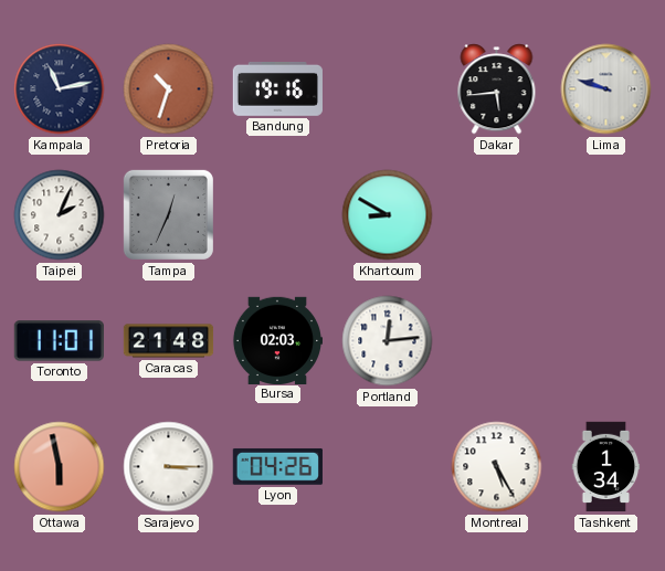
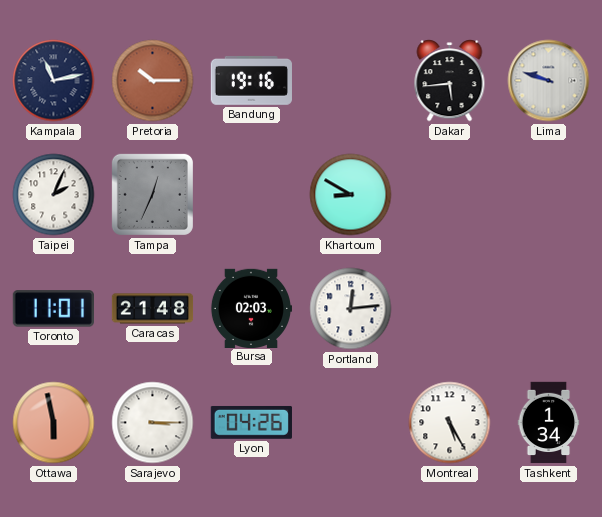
Pretoria: 10:33 -> 10:15
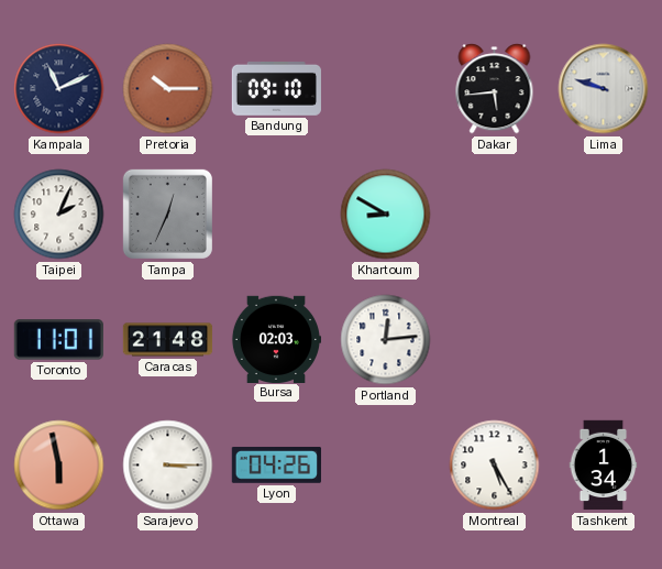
Kampala: 11:13 -> 11:11
Bandung: 19:16 -> 09:10
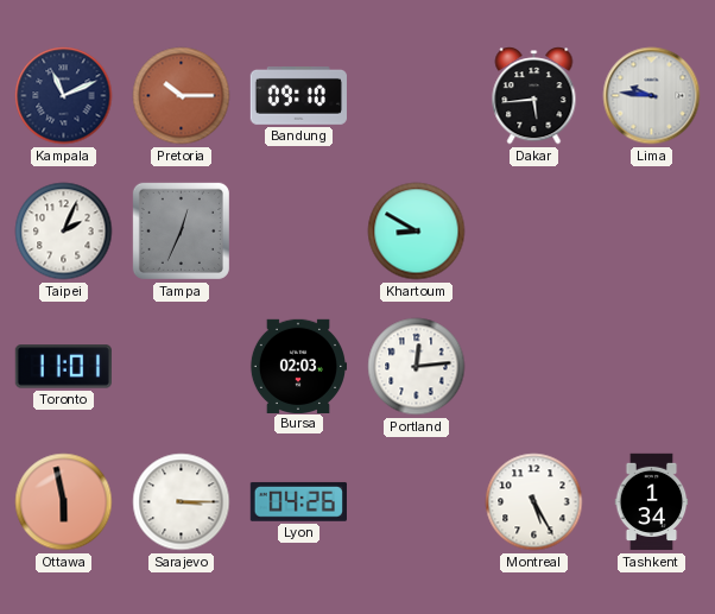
Lima: 9:48 -> 9:46
Caracas: 21:48 -> none
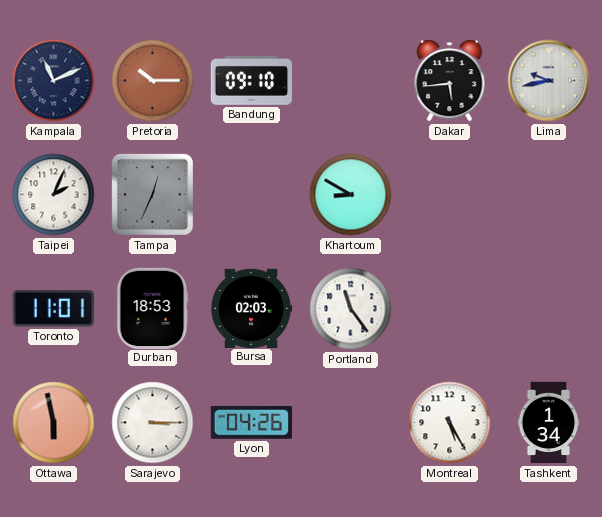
Lima: 9:46 -> 9:43
Durban: none -> 18:53
Portland: 12:14 -> 11:24
